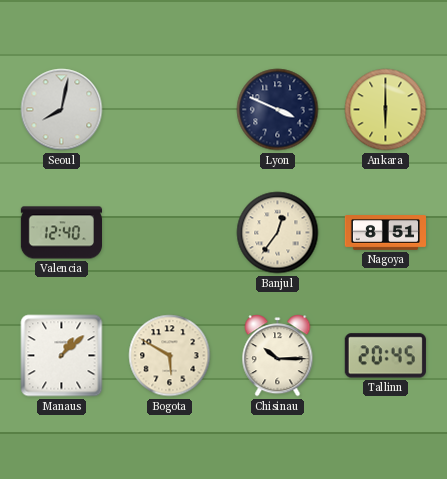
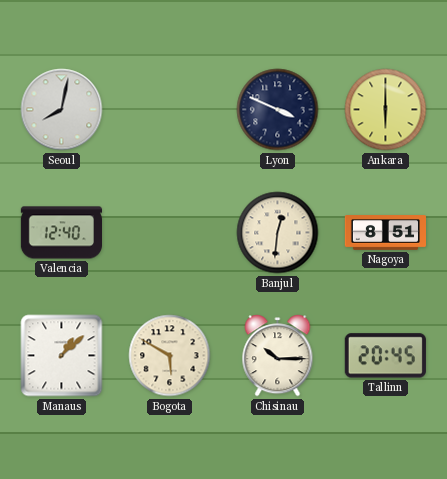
Banjul: 12:36 -> 12:31
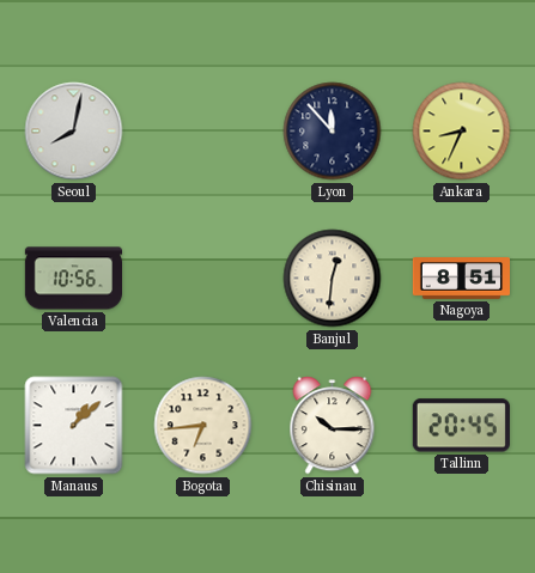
Lyon: 3:49 -> 11:53
Ankara: 6:00 -> 8:34
Valencia: 12:40 -> 10:56
Bogota: 5:50 -> 6:44
